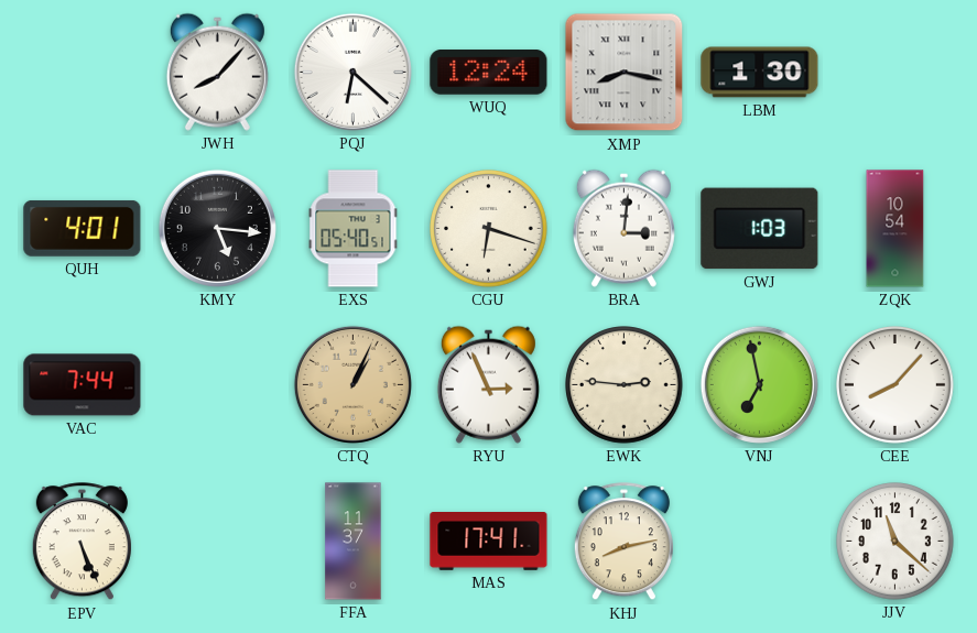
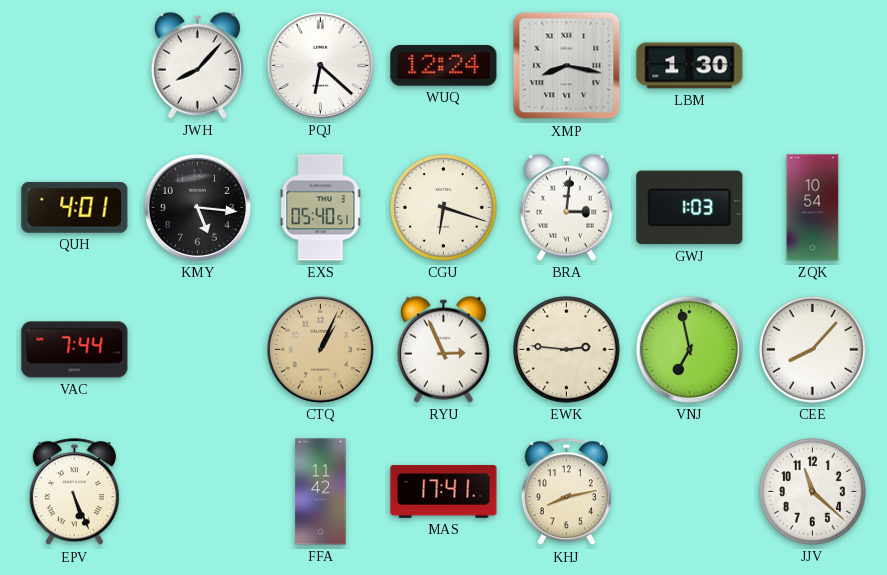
FFA: 11:37 -> 11:42
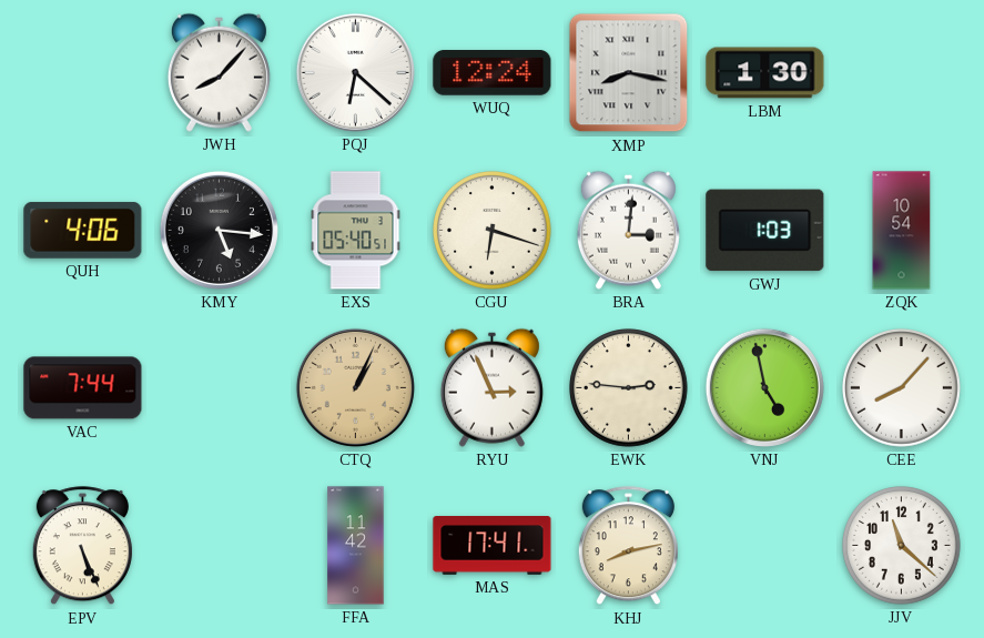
QUH: 4:01 -> 4:06
VNJ: 6:58 -> 4:58
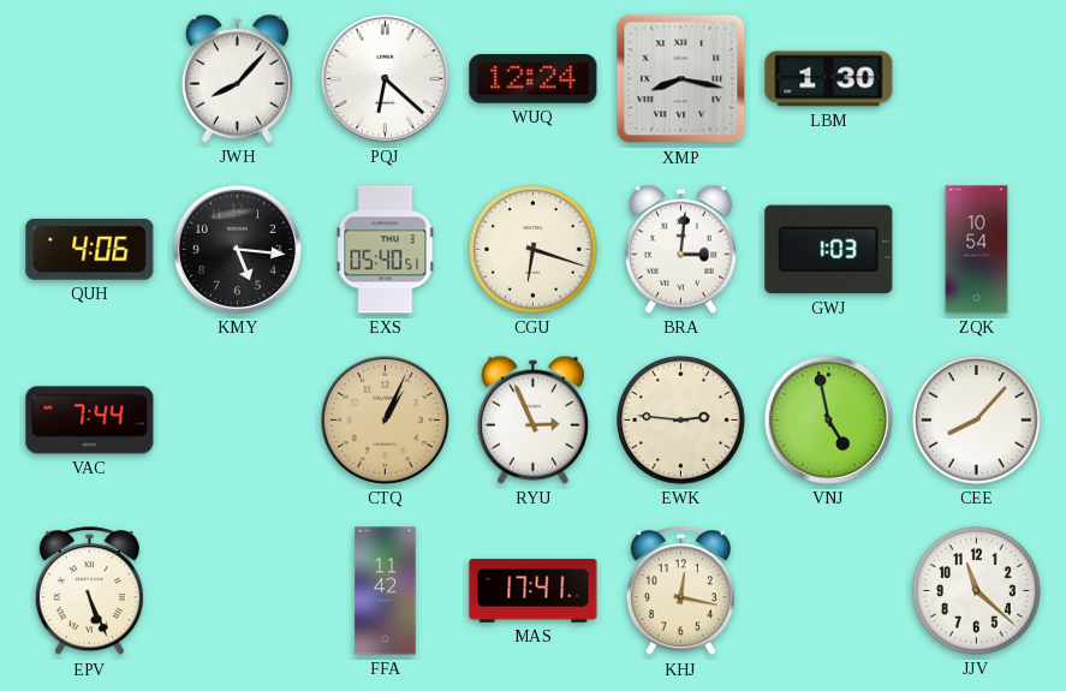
KHJ: 8:13 -> 12:17
